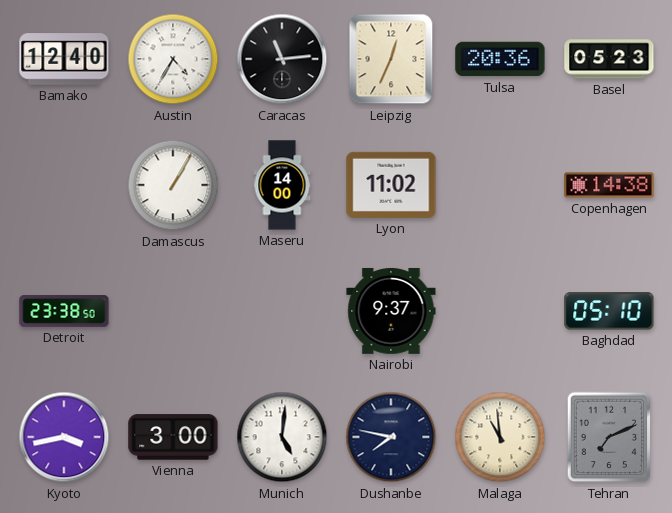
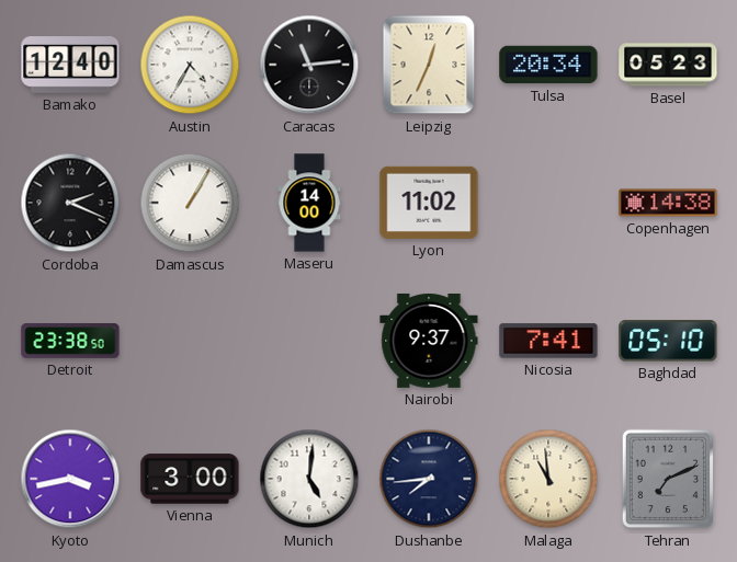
Tulsa: 20:36 -> 20:34
Cordoba: none -> 2:19
Nicosia: none -> 7:41
Dushanbe: 7:47 -> 7:44
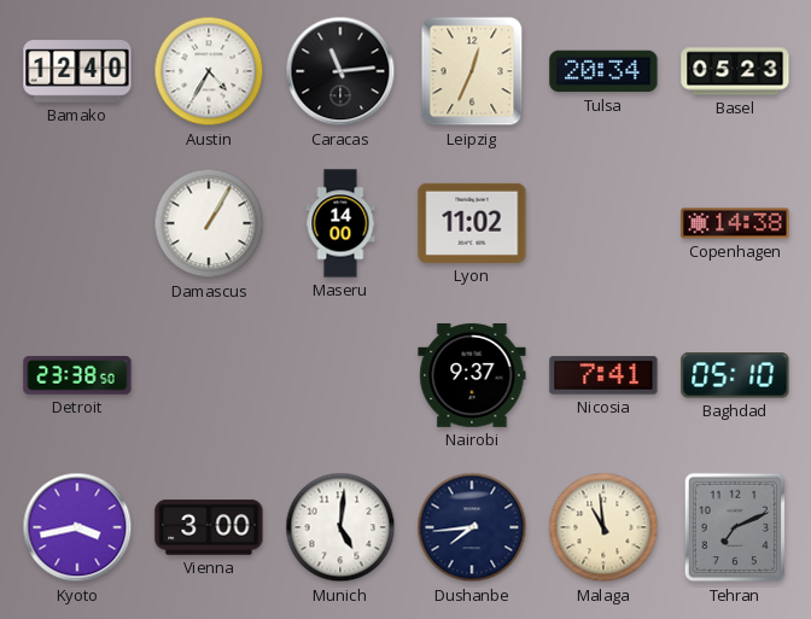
Cordoba: 2:19 -> none
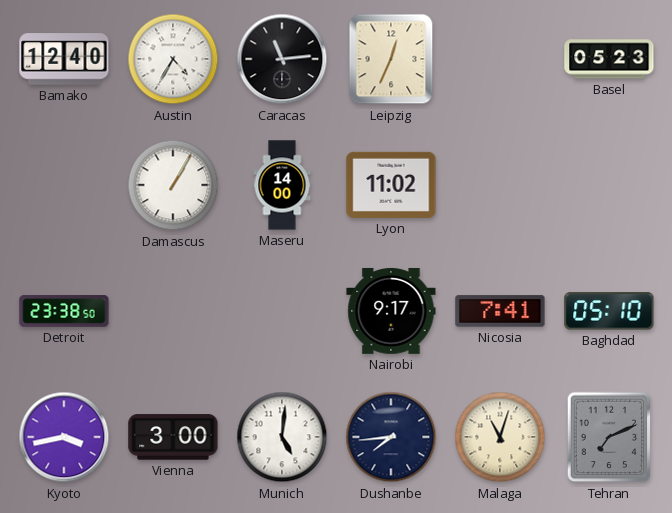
Tulsa: 20:34 -> none
Copenhagen: 14:38 -> none
Nairobi: 9:37 -> 9:17
Malaga: 10:59 -> 11:03
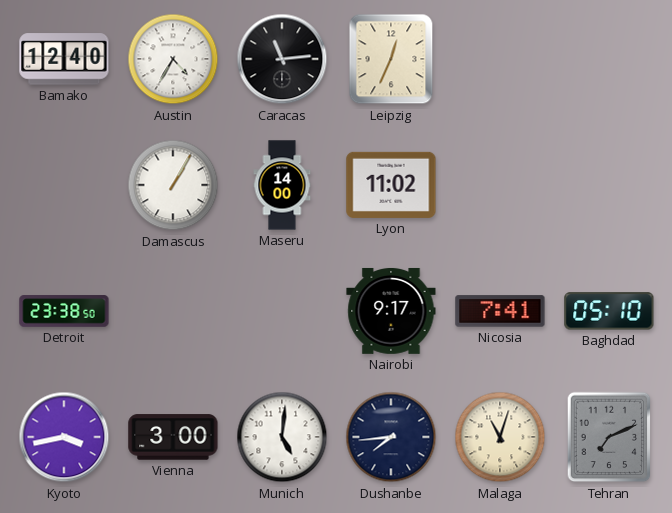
Basel: 05:23 -> none
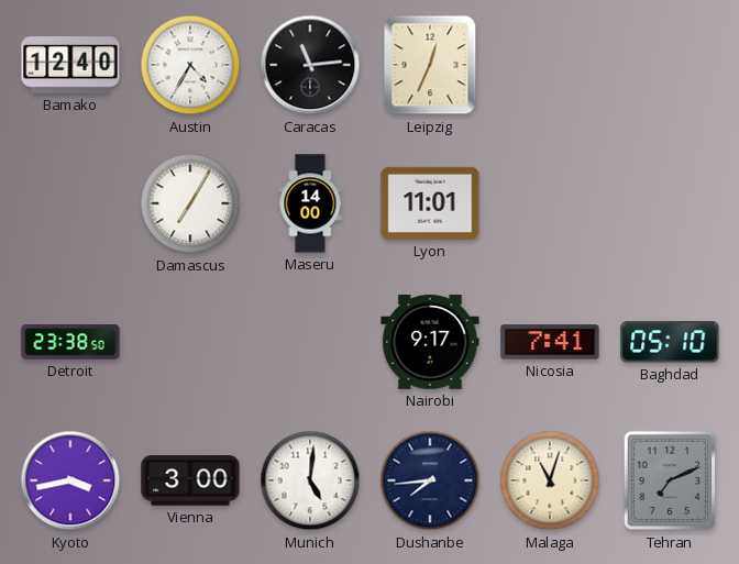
Damascus: 1:05 -> 7:05
Lyon: 11:02 -> 11:01
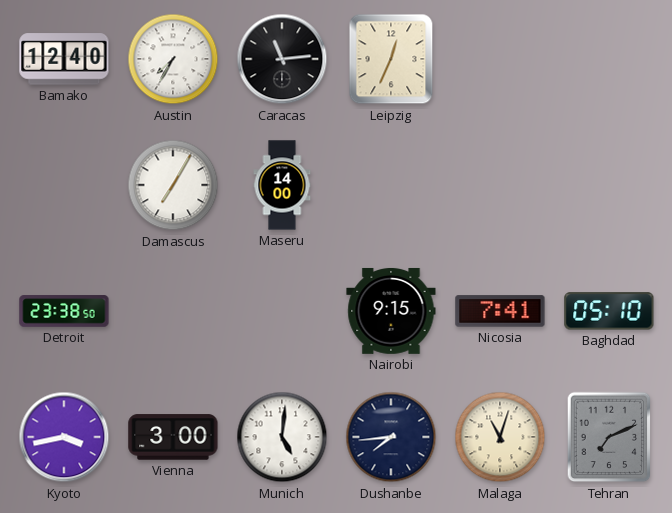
Austin: 4:35 -> 7:35
Lyon: 11:01 -> none
Nairobi: 9:17 -> 9:15
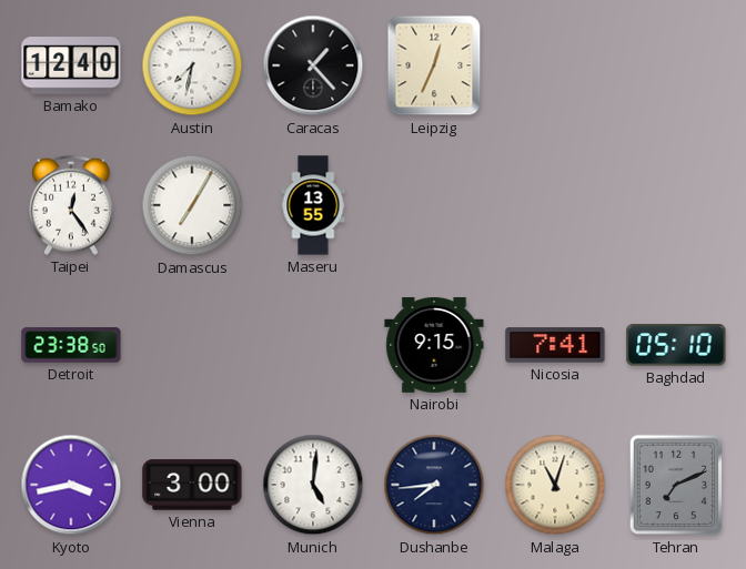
Austin: 7:35 -> 7:32
Caracas: 11:14 -> 1:23
Taipei: none -> 12:24
Maseru: 14:00 -> 13:55
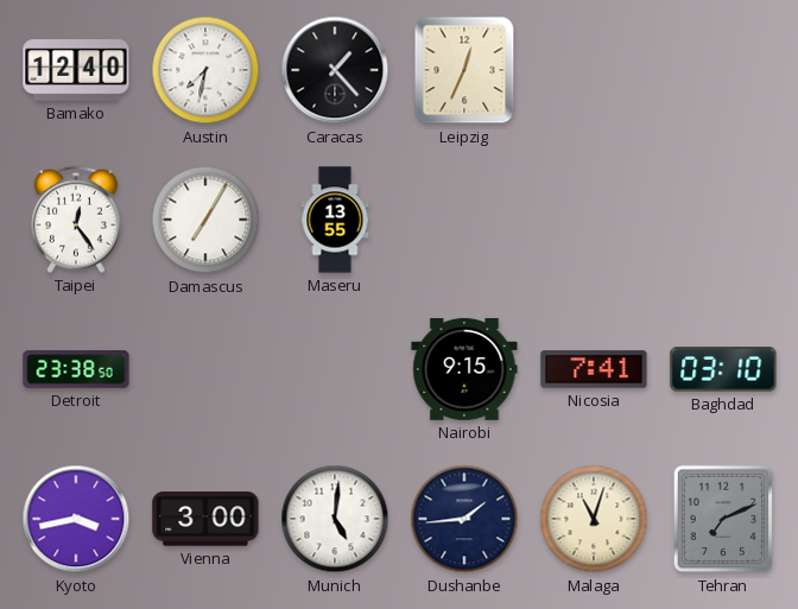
Baghdad: 05:10 -> 03:10
Dushanbe: 7:44 -> 1:44
